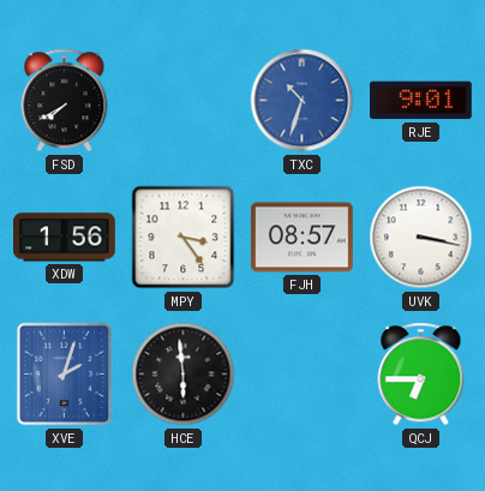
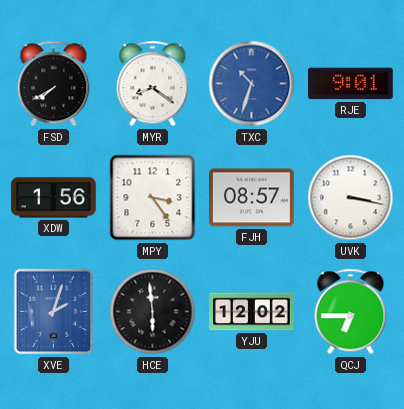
MYR: none -> 8:21
YJU: none -> 12:02
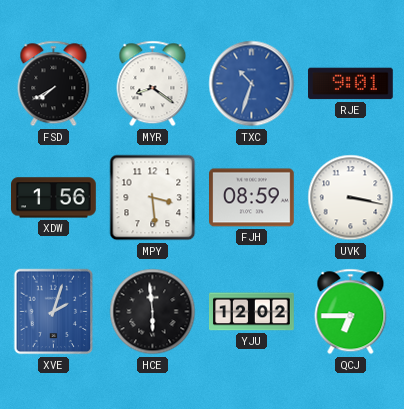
MPY: 3:24 -> 3:29
FJH: 08:57 -> 08:59
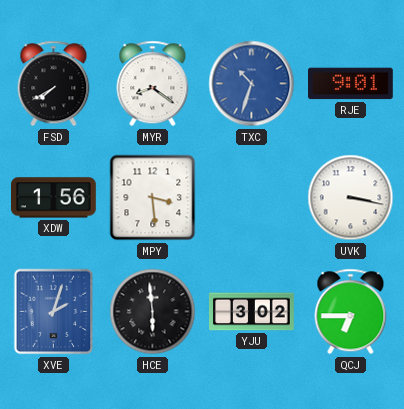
FJH: 08:59 -> none
YJU: 12:02 -> 3:02
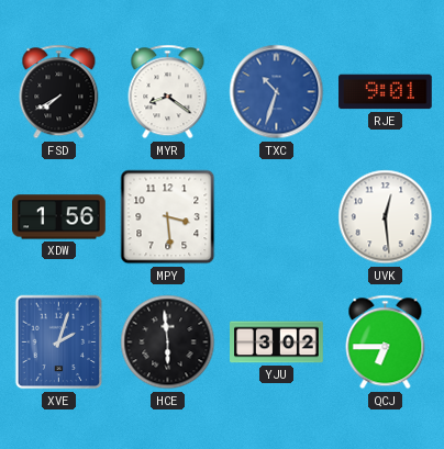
UVK: 3:17 -> 12:29
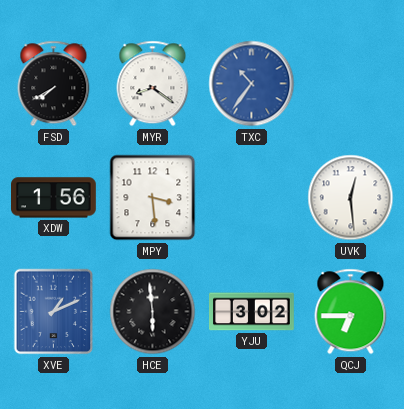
TXC: 10:33 -> 10:36
RJE: 9:01 -> none
XVE: 2:03 -> 1:11
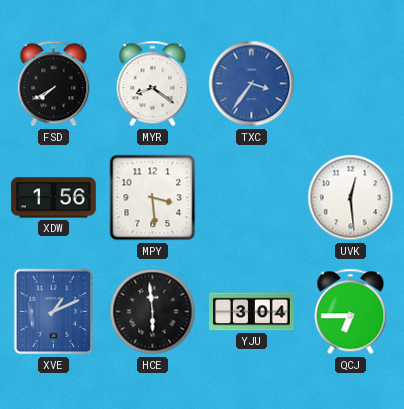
TXC: 10:36 -> 3:36
YJU: 3:02 -> 3:04
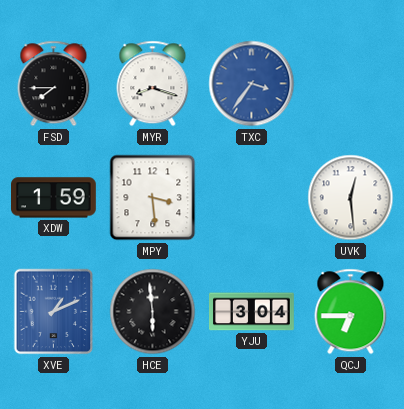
FSD: 7:40 -> 7:45
MYR: 8:21 -> 8:18
XDW: 1:56 -> 1:59
